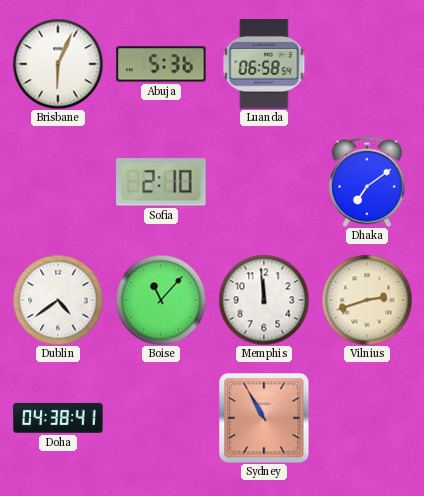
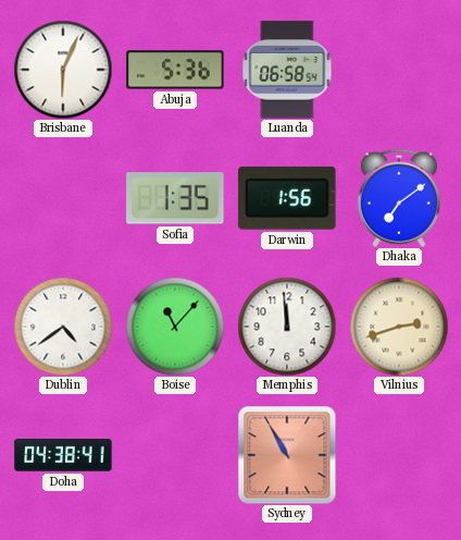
Sofia: 2:10 -> 1:35
Darwin: none -> 1:56
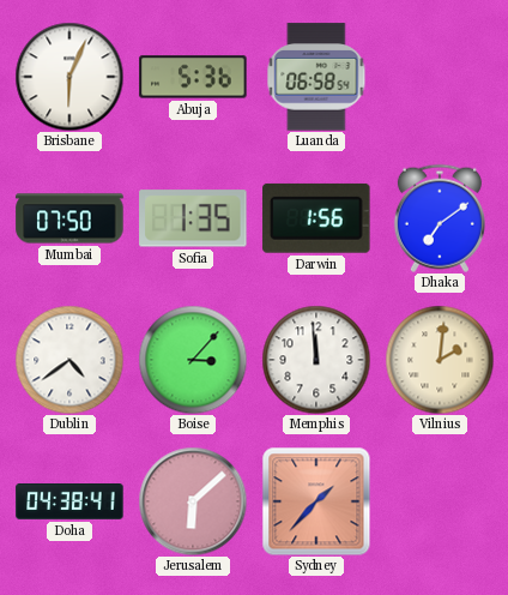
Mumbai: none -> 07:50
Boise: 11:07 -> 3:07
Vilnius: 2:42 -> 2:01
Jerusalem: none -> 6:08
Sydney: 10:55 -> 1:37
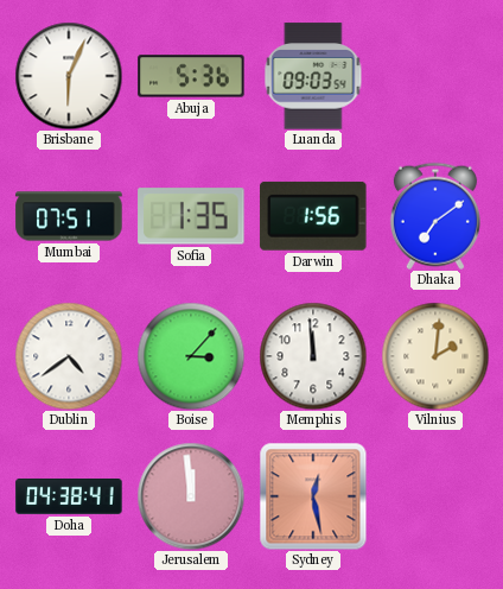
Luanda: 06:58 -> 09:03
Mumbai: 07:50 -> 07:51
Jerusalem: 6:08 -> 11:59
Sydney: 1:37 -> 12:28
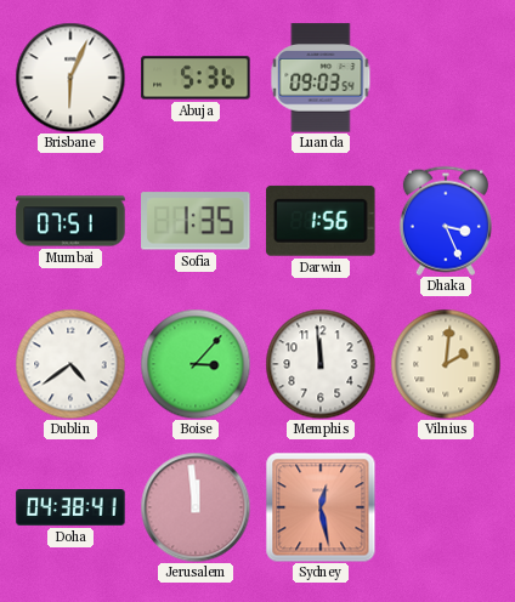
Dhaka: 7:09 -> 3:26
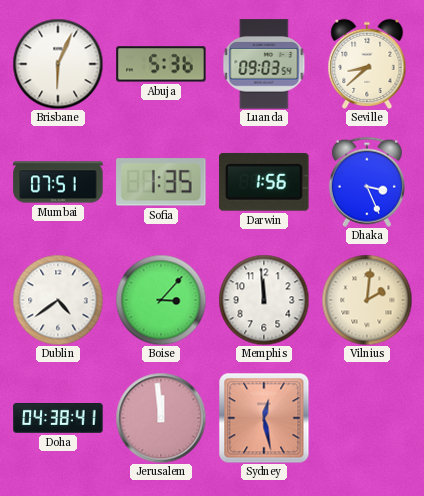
Seville: none -> 8:38
